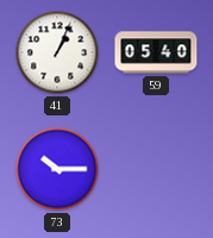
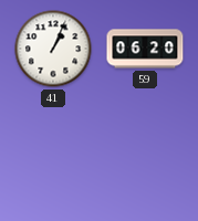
59: 05:40 -> 06:20
73: 10:15 -> none
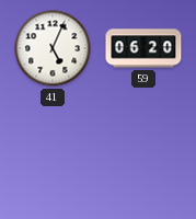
41: 1:04 -> 5:04
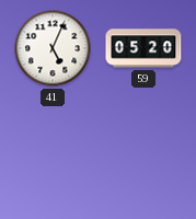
59: 06:20 -> 05:20
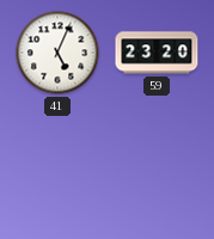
59: 05:20 -> 23:20
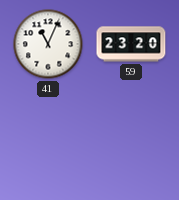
41: 5:04 -> 11:04
